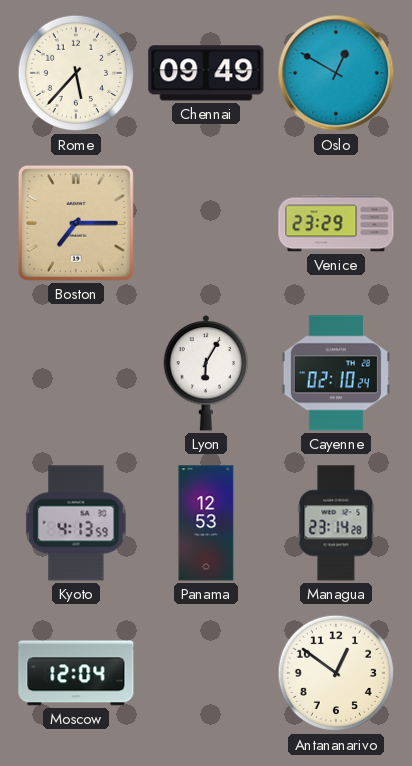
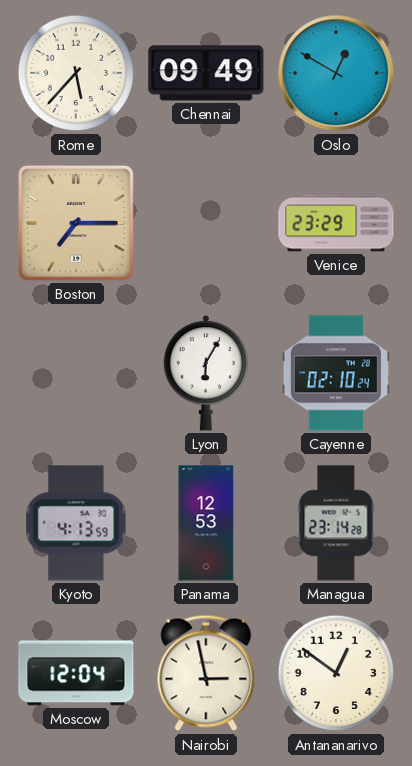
Nairobi: none -> 2:58
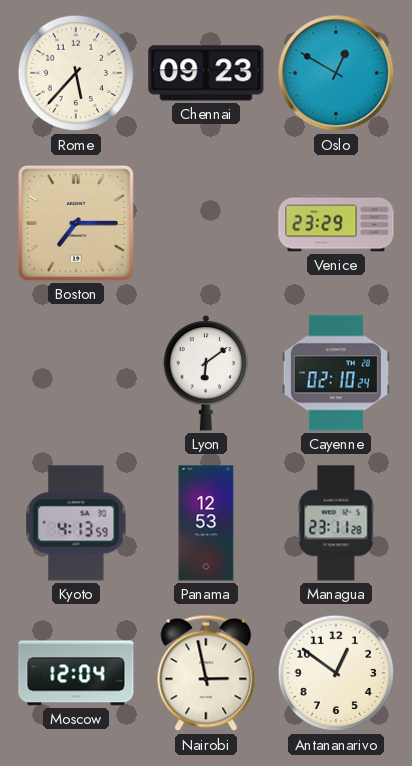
Chennai: 09:49 -> 09:23
Lyon: 6:05 -> 6:09
Managua: 23:14 -> 23:11
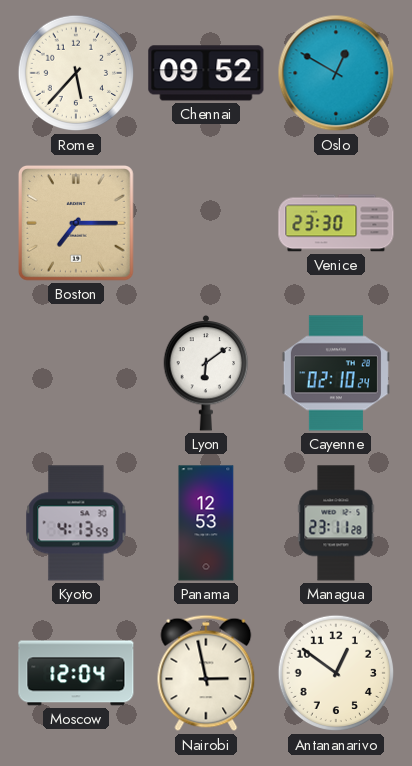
Chennai: 09:23 -> 09:52
Venice: 23:29 -> 23:30
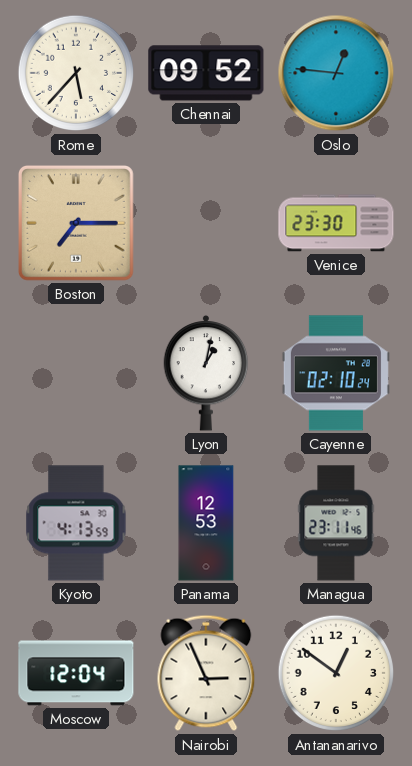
Oslo: 12:50 -> 12:46
Lyon: 6:09 -> 1:02
Managua: 23:11:28 -> 23:11:46
Nairobi: 2:58 -> 2:56
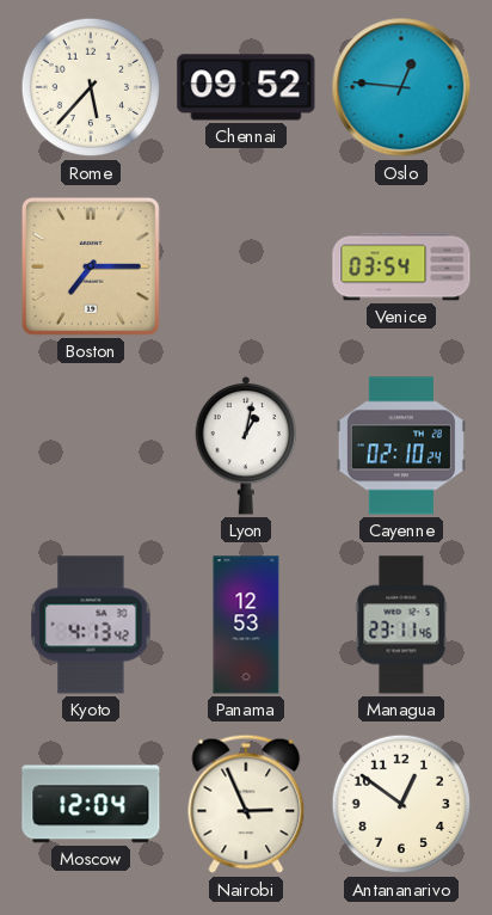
Venice: 23:30 -> 03:54
Kyoto: 4:13:59 -> 4:13:42
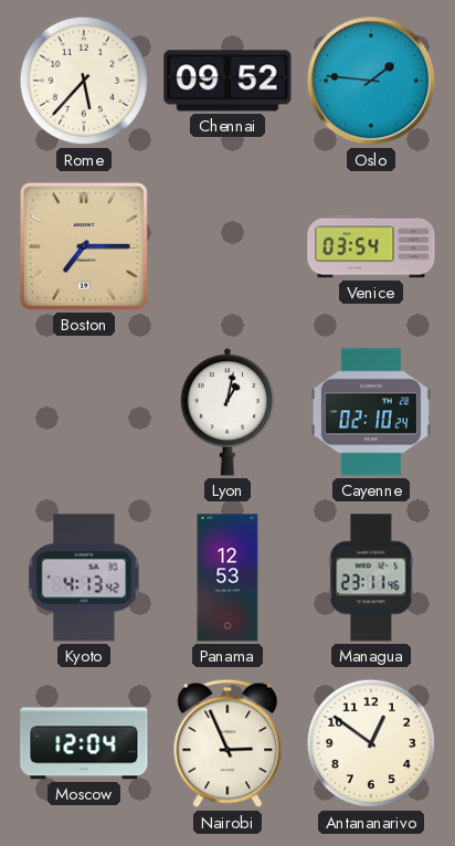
Oslo: 12:46 -> 1:46
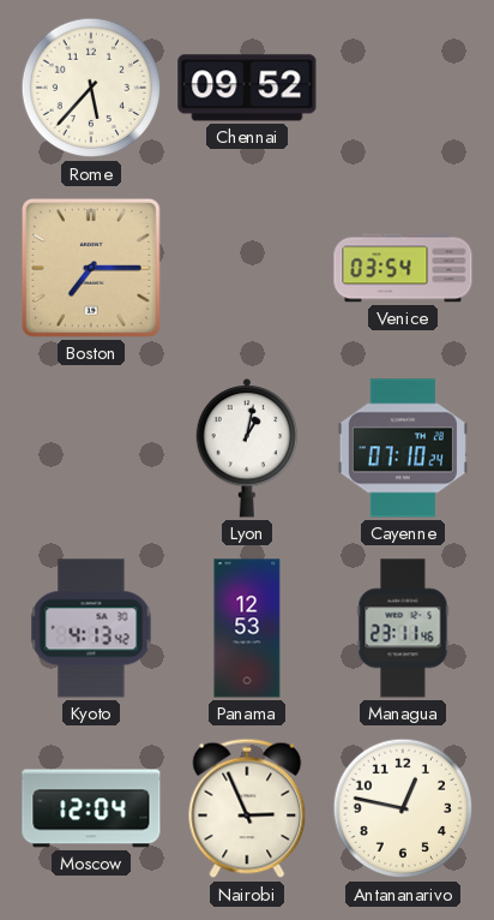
Oslo: 1:46 -> none
Cayenne: 02:10 -> 07:10
Antananarivo: 12:51 -> 12:47
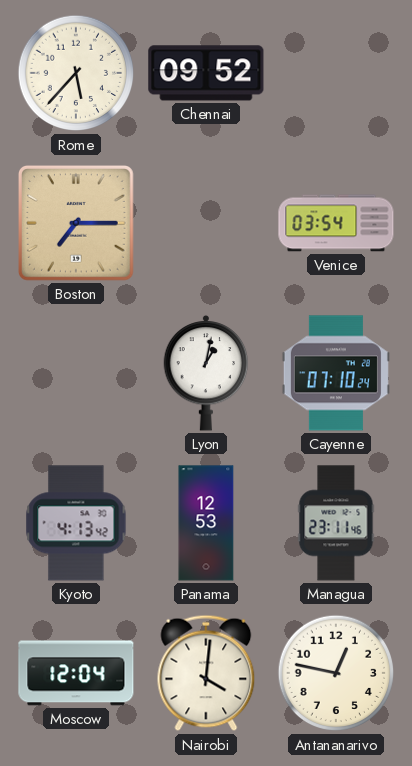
Nairobi: 2:56 -> 4:01
